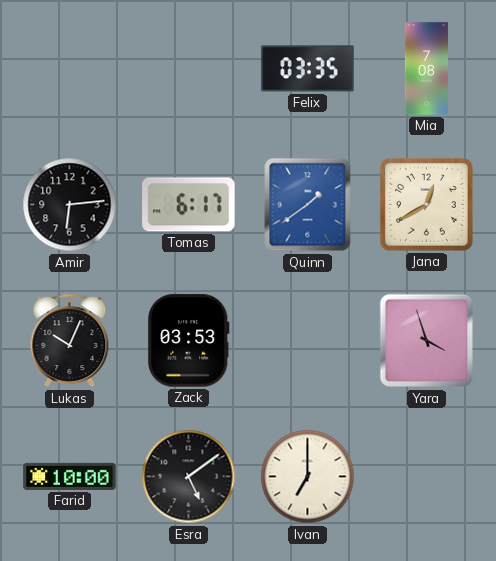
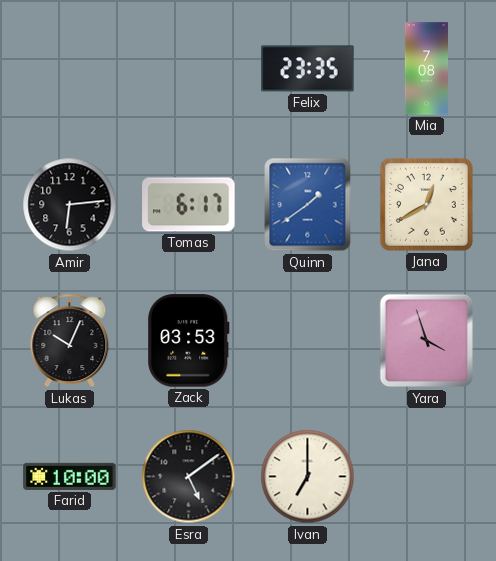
Felix: 03:35 -> 23:35
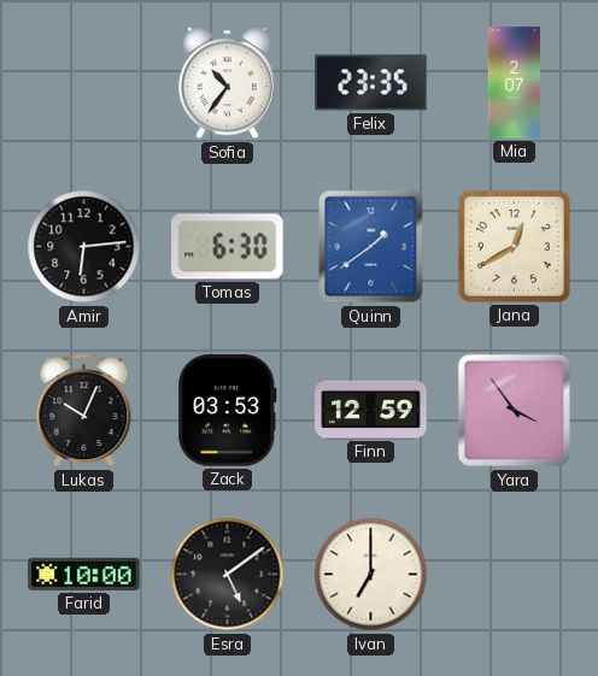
Sofia: none -> 10:36
Mia: 7:08 -> 2:07
Tomas: 6:17 -> 6:30
Finn: none -> 12:59
Yara: 3:57 -> 3:54
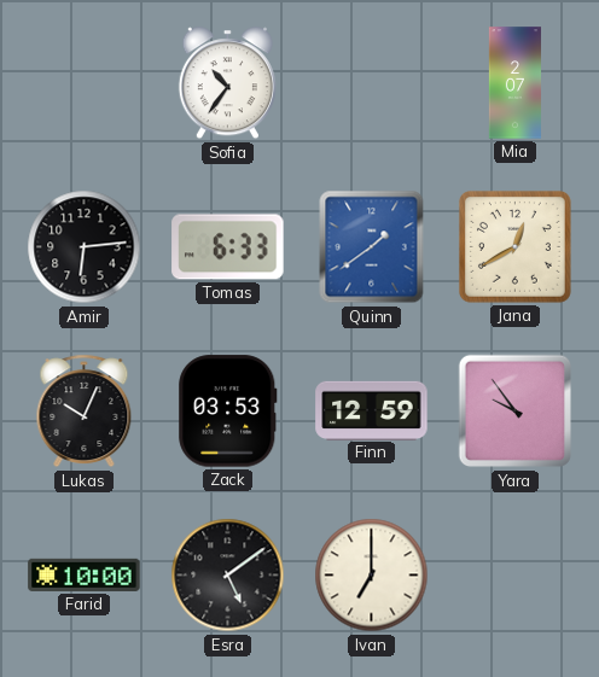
Felix: 23:35 -> none
Tomas: 6:30 -> 6:33
Yara: 3:54 -> 9:54
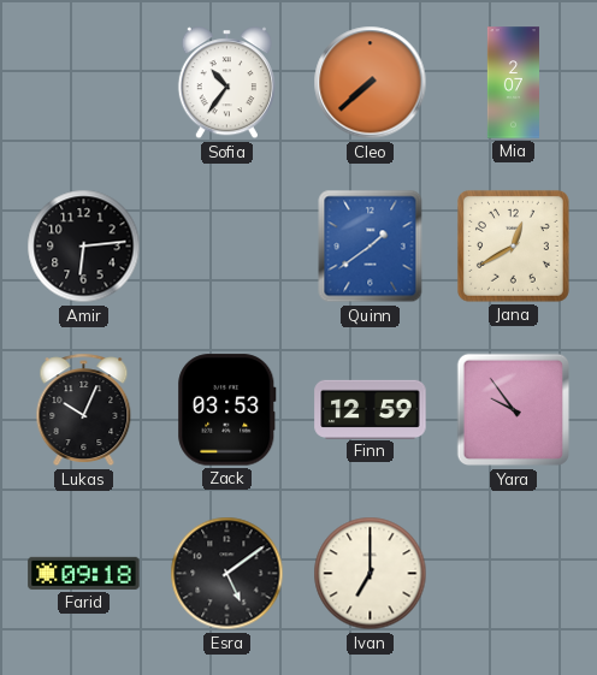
Cleo: none -> 7:38
Tomas: 6:33 -> none
Farid: 10:00 -> 09:18
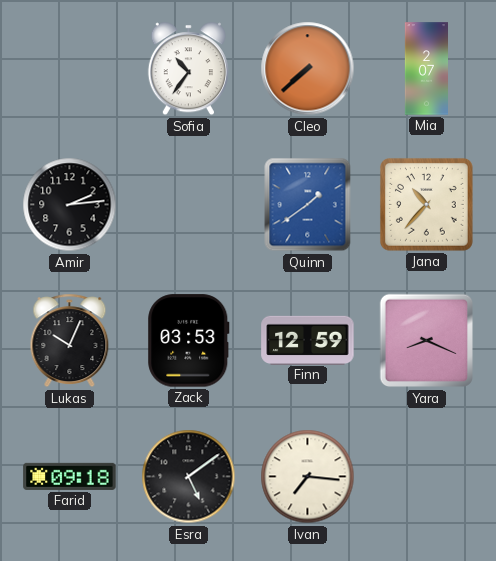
Amir: 6:14 -> 2:14
Jana: 12:40 -> 10:37
Yara: 9:54 -> 8:19
Ivan: 7:00 -> 7:16
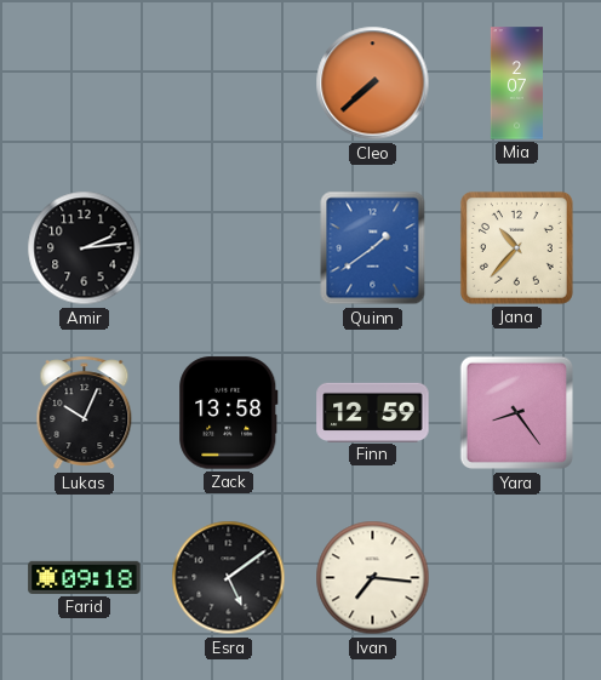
Sofia: 10:36 -> none
Zack: 03:53 -> 13:58
Yara: 8:19 -> 8:24
